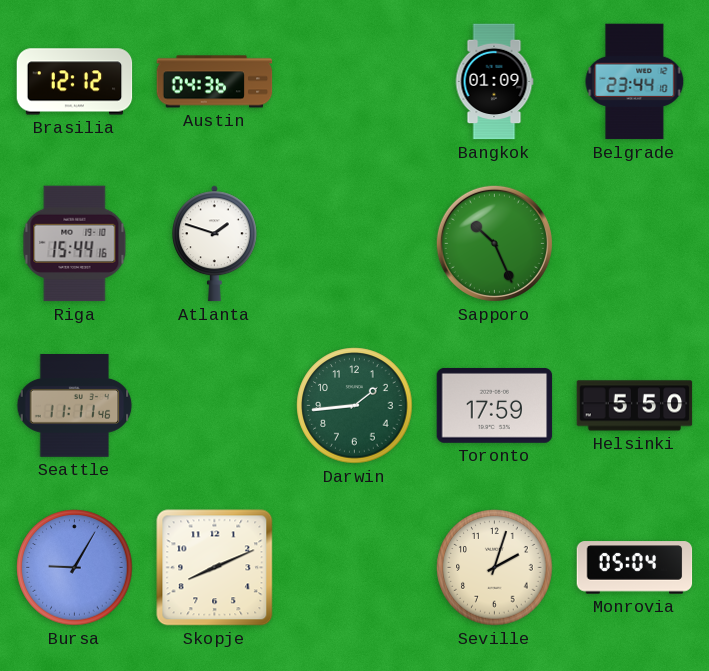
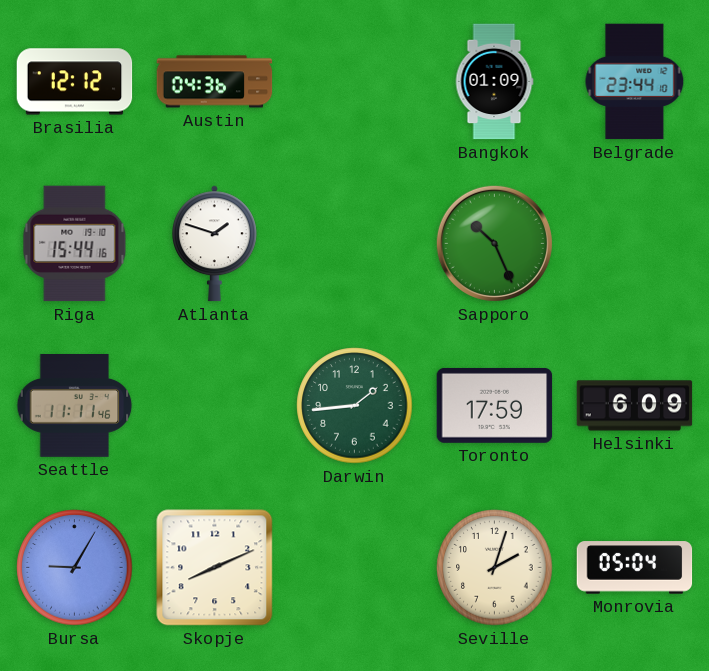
Helsinki: 5:50 -> 6:09
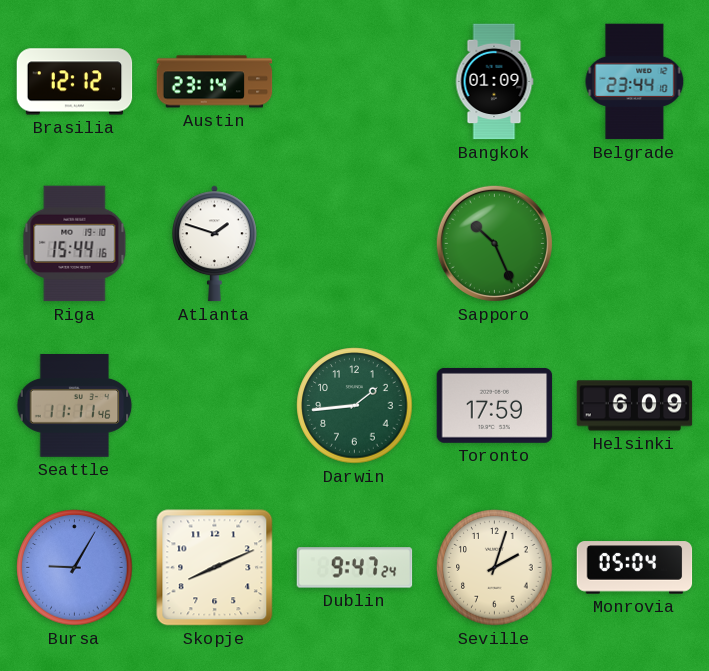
Austin: 04:36 -> 23:14
Dublin: none -> 9:47
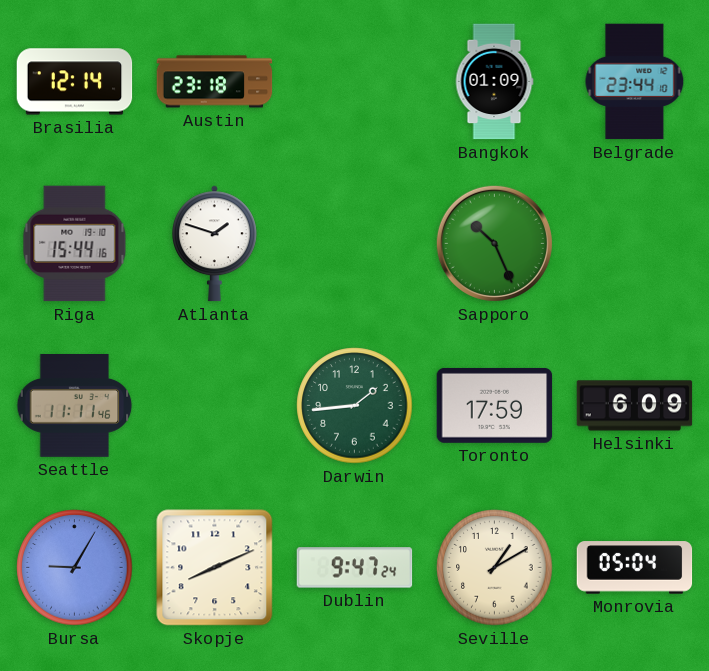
Brasilia: 12:12 -> 12:14
Austin: 23:14 -> 23:18
Seville: 2:03 -> 1:10
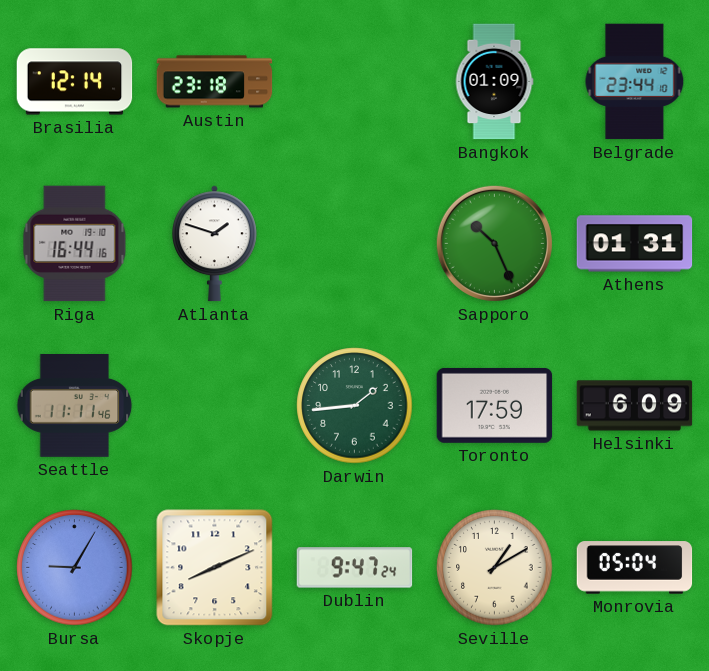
Riga: 15:44 -> 16:44
Athens: none -> 01:31
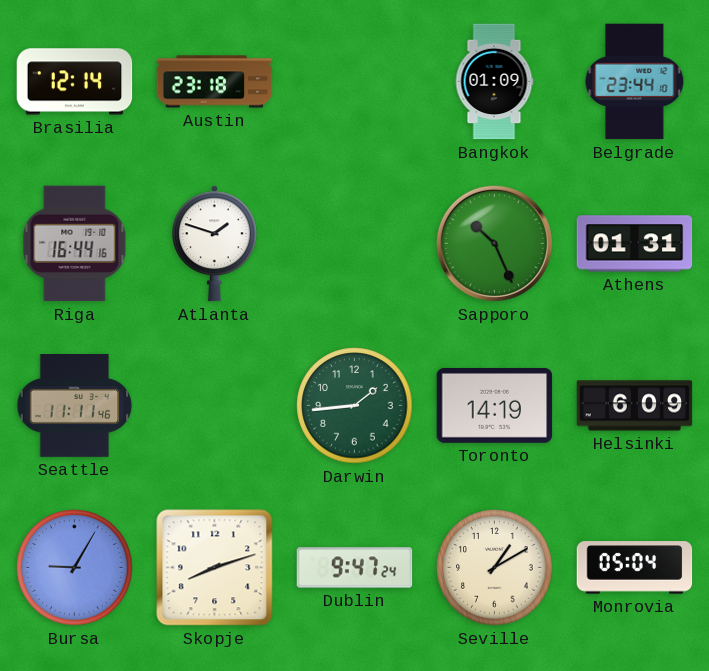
Toronto: 17:59 -> 14:19
Skopje: 8:11 -> 8:12
